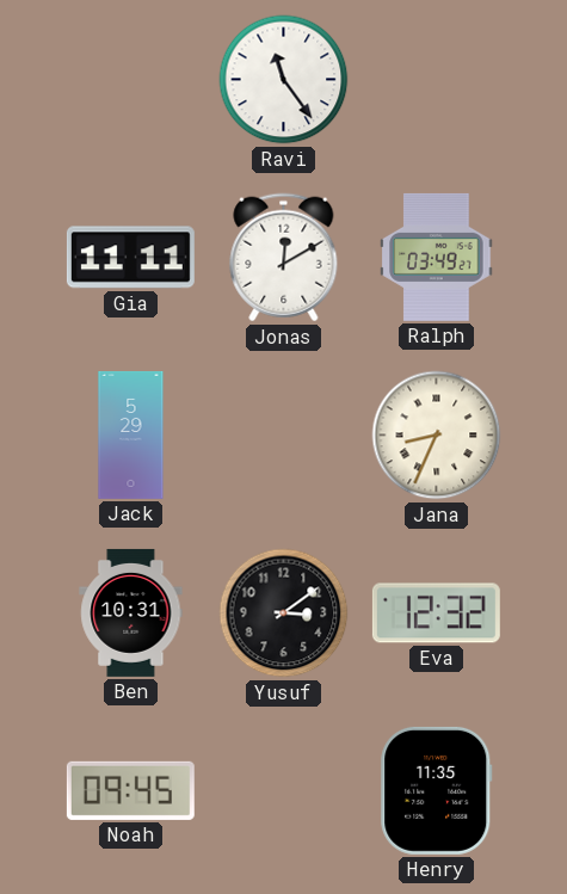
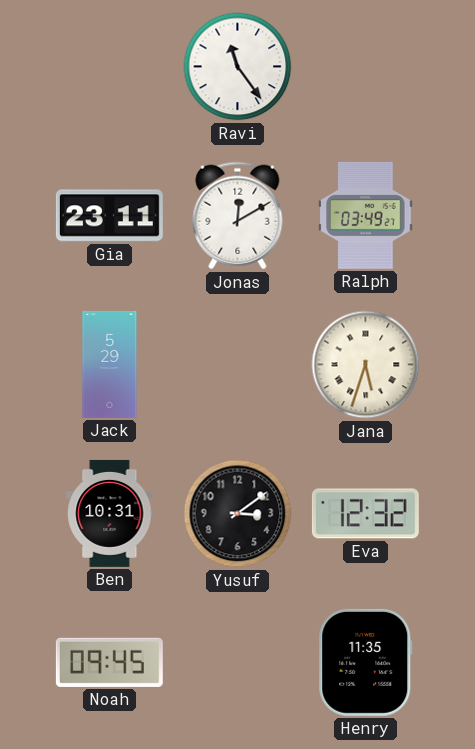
Gia: 11:11 -> 23:11
Jana: 8:34 -> 5:33
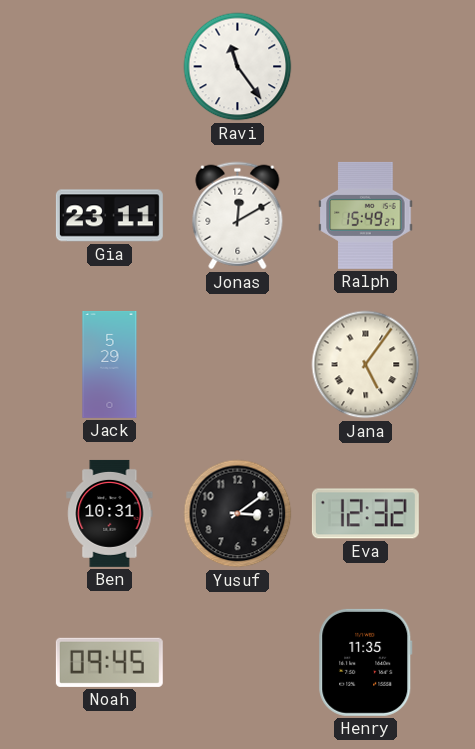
Ralph: 03:49 -> 15:49
Jana: 5:33 -> 5:06
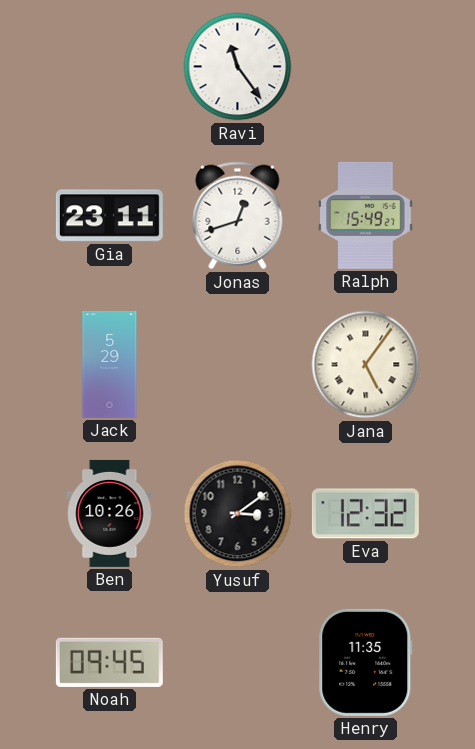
Jonas: 12:10 -> 12:42
Ben: 10:31 -> 10:26
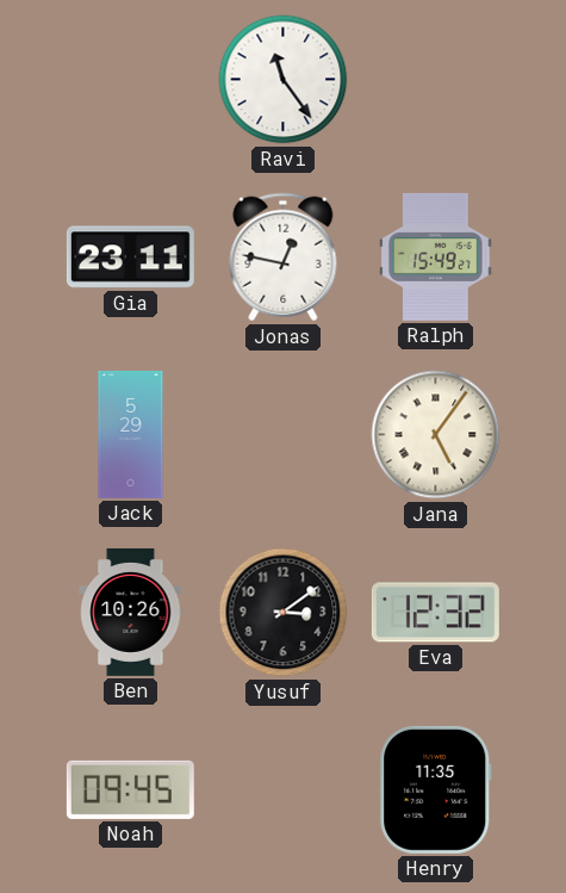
Jonas: 12:42 -> 12:47
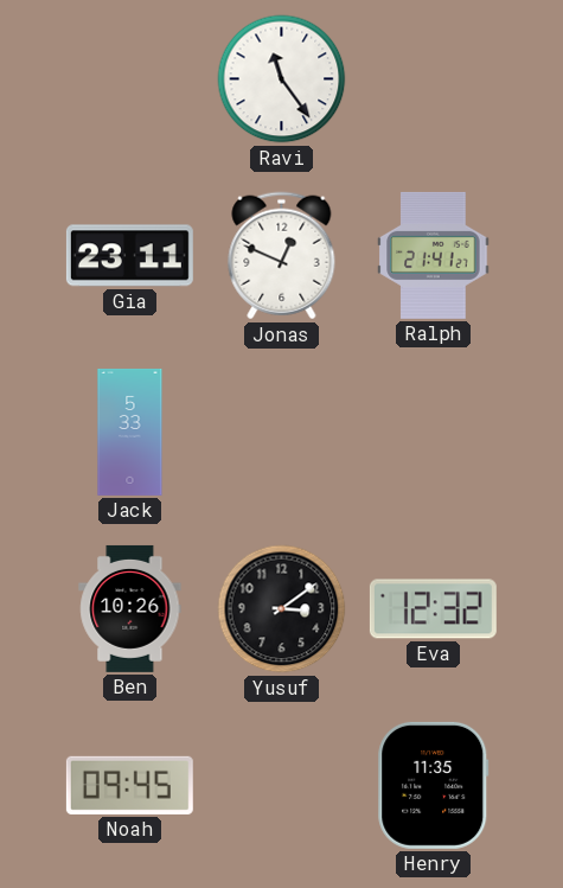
Jonas: 12:47 -> 12:49
Ralph: 15:49 -> 21:41
Jack: 5:29 -> 5:33
Jana: 5:06 -> none
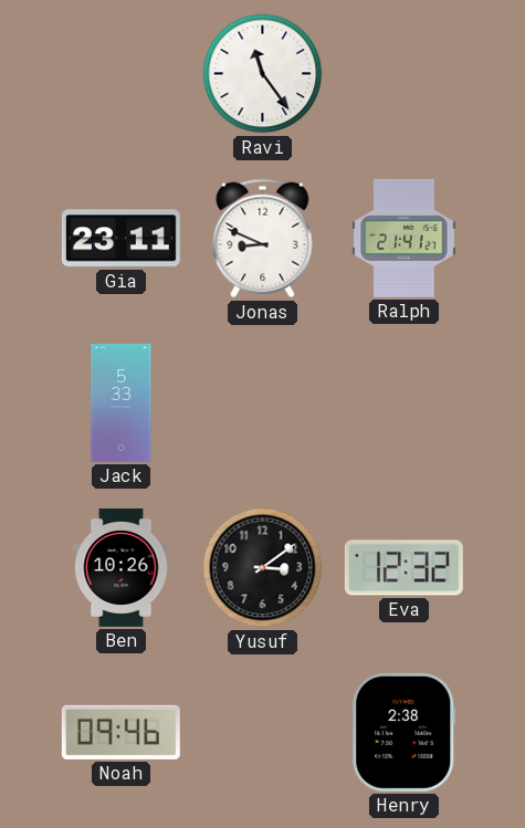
Jonas: 12:49 -> 8:49
Noah: 09:45 -> 09:46
Henry: 11:35 -> 2:38
